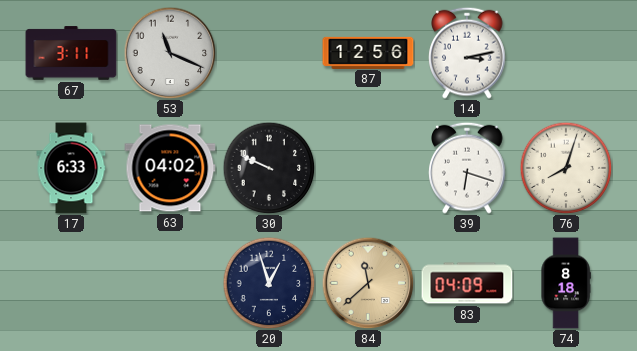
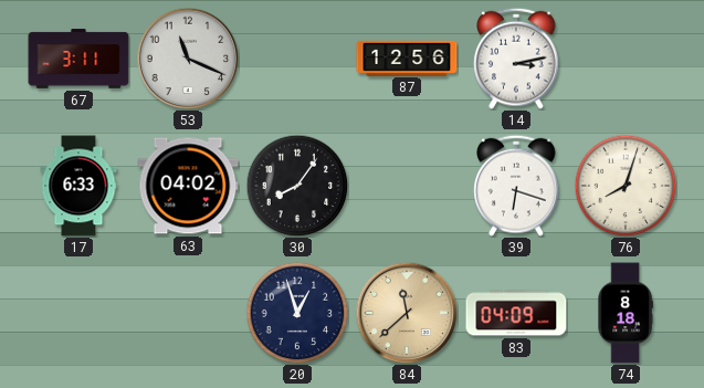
30: 9:49 -> 8:06
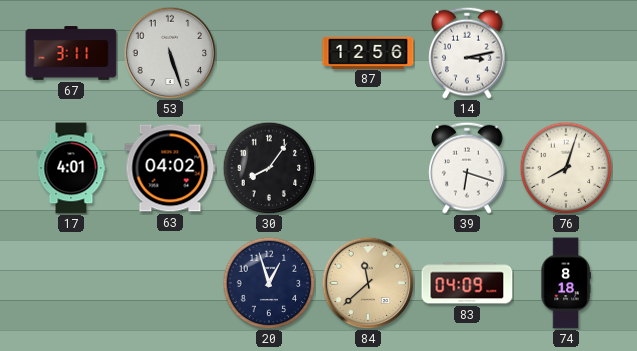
53: 11:19 -> 5:27
17: 6:33 -> 4:01
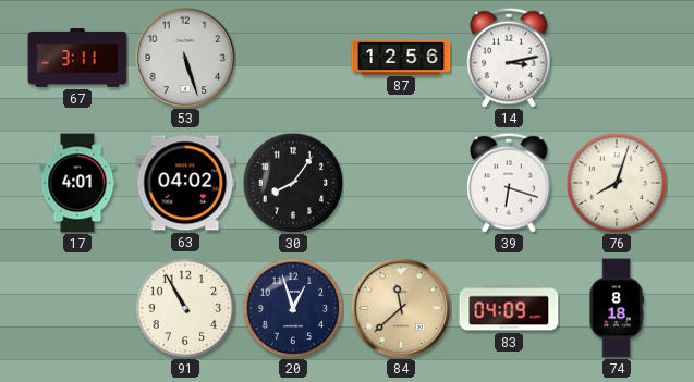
91: none -> 10:55
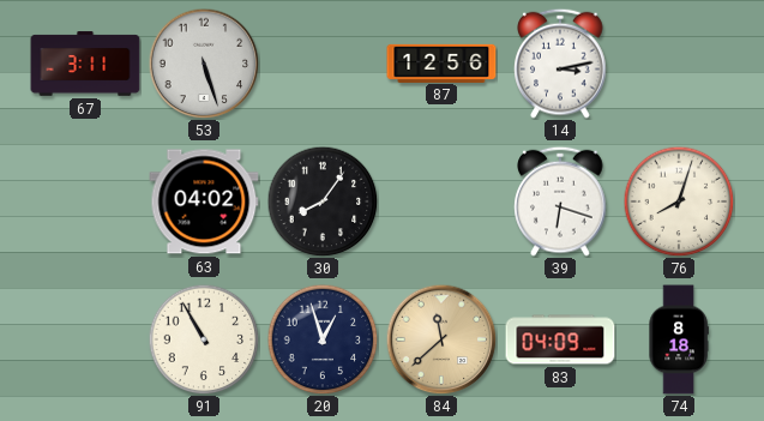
17: 4:01 -> none
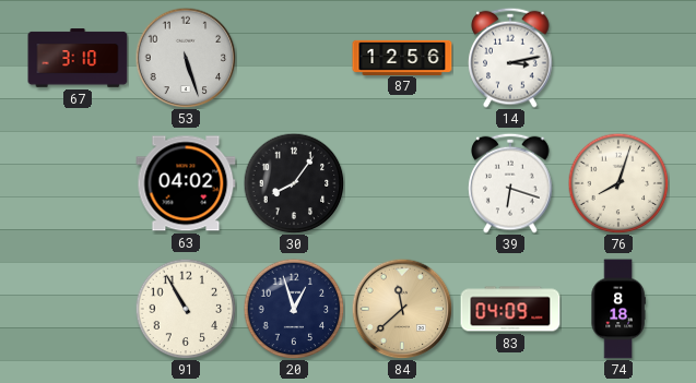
67: 3:11 -> 3:10
